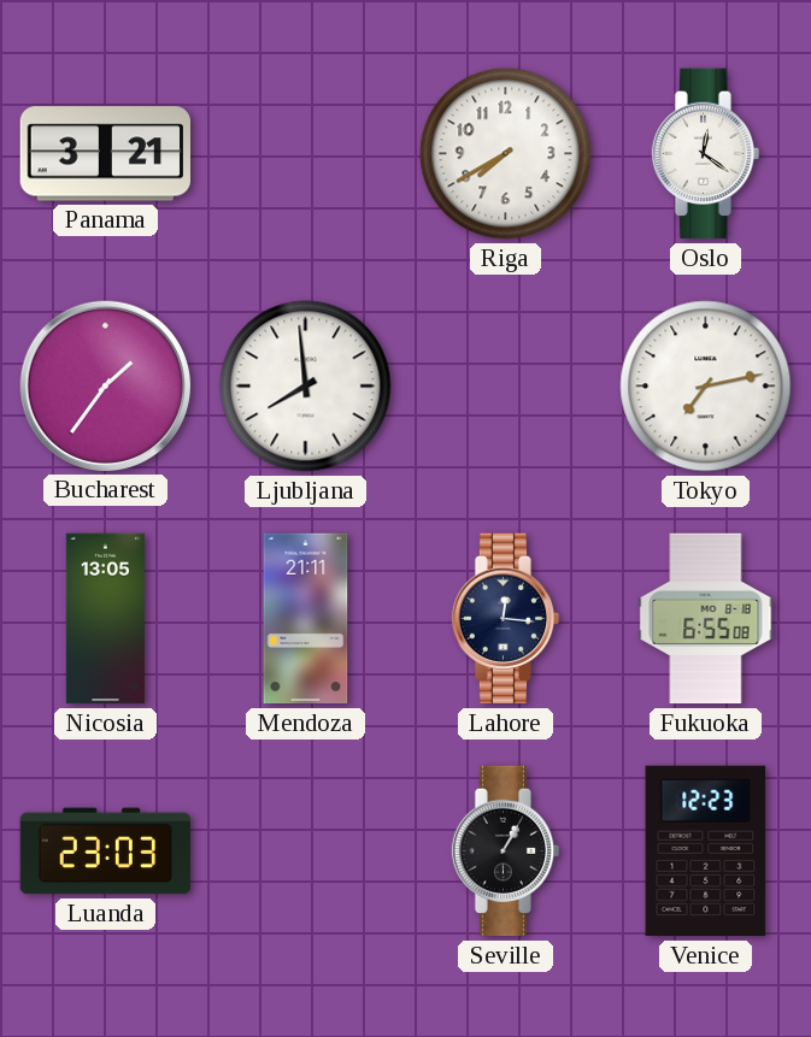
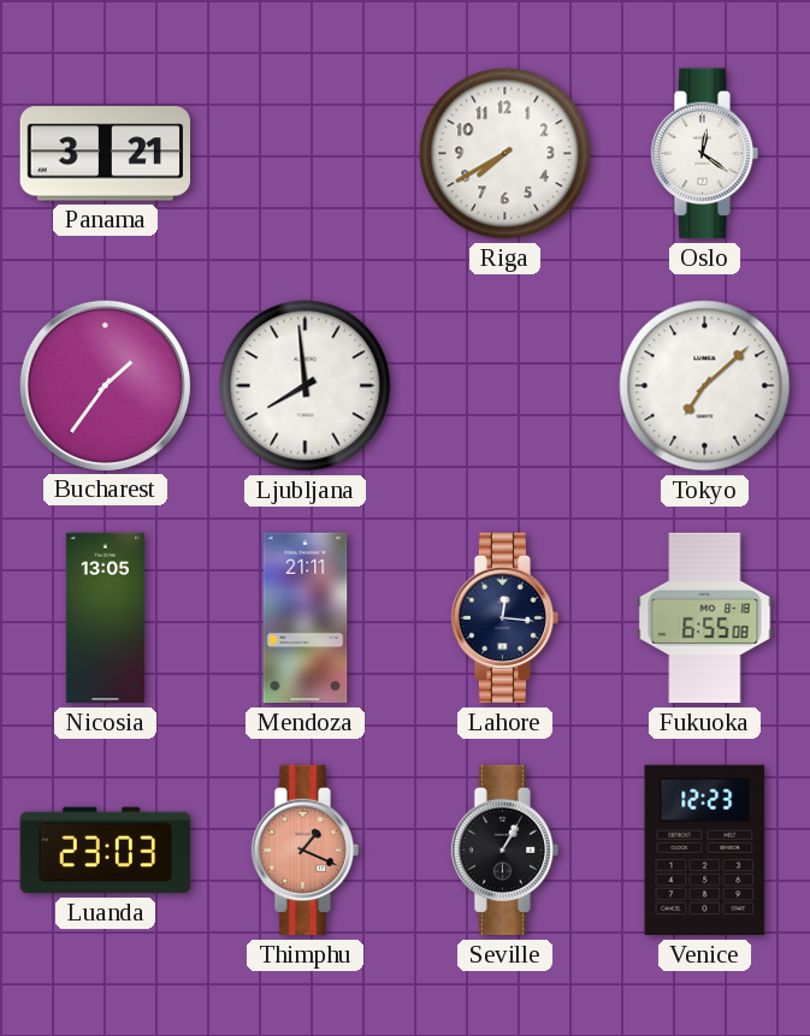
Tokyo: 7:13 -> 7:08
Thimphu: none -> 1:19
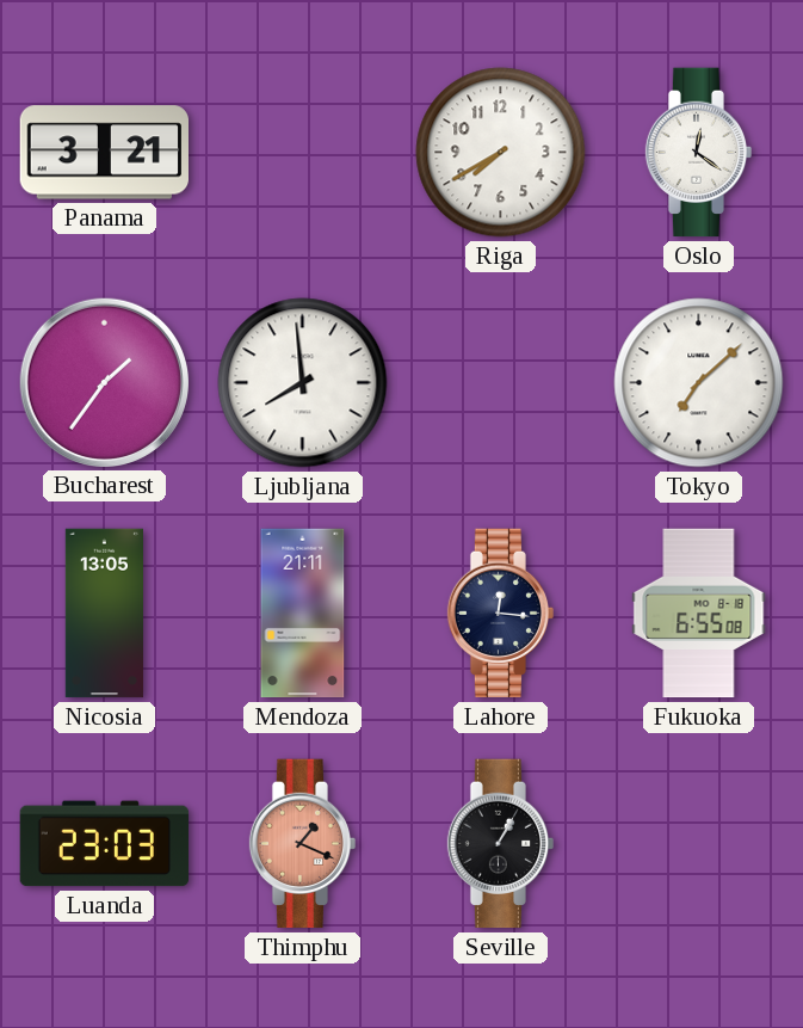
Venice: 12:23 -> none
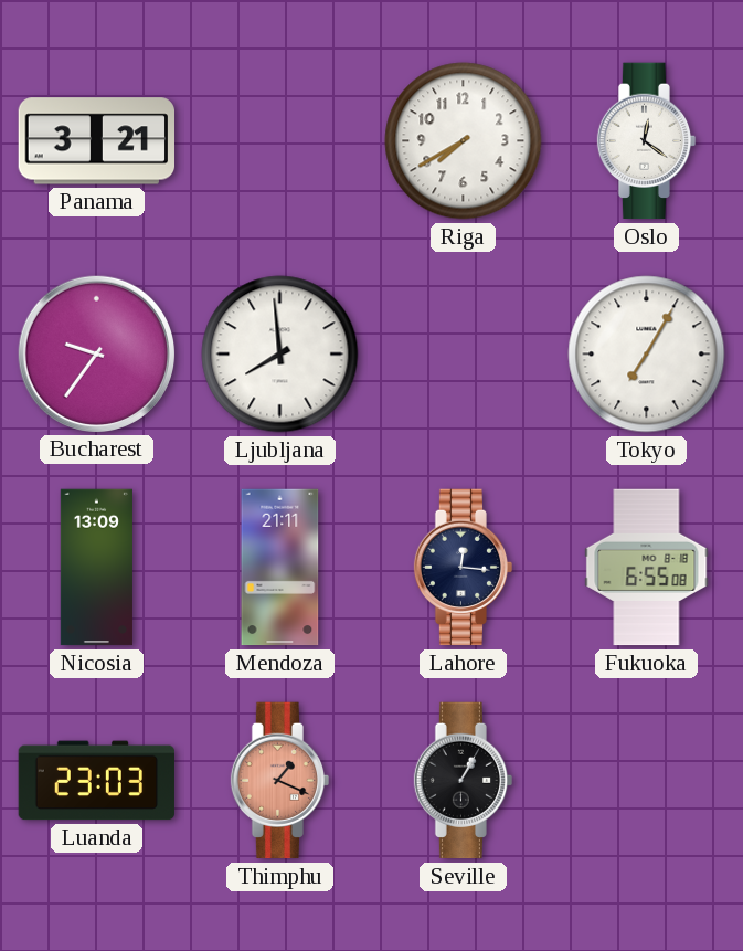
Bucharest: 1:36 -> 9:36
Tokyo: 7:08 -> 7:05
Nicosia: 13:05 -> 13:09
